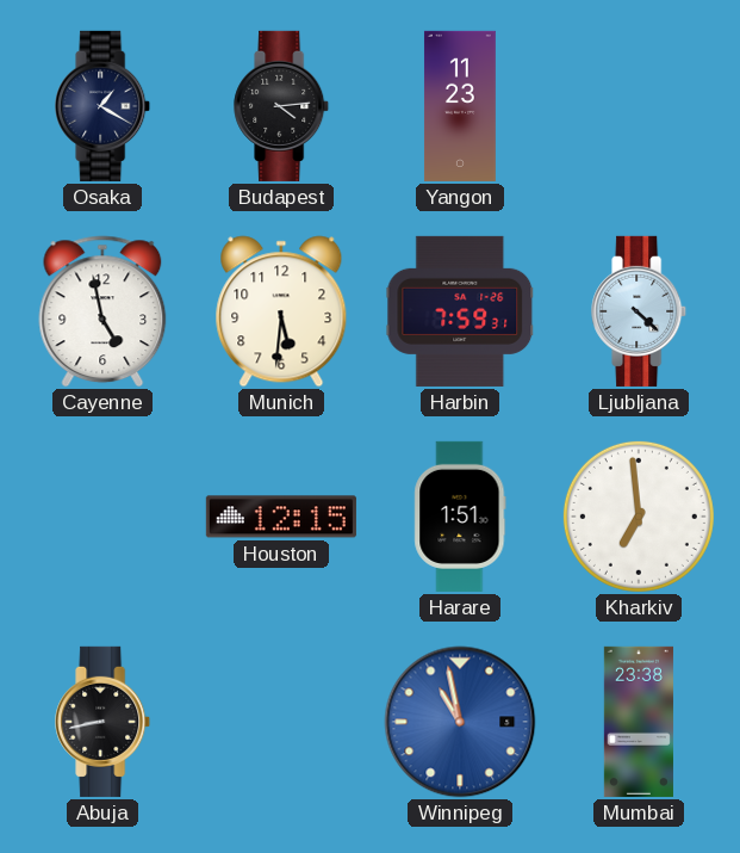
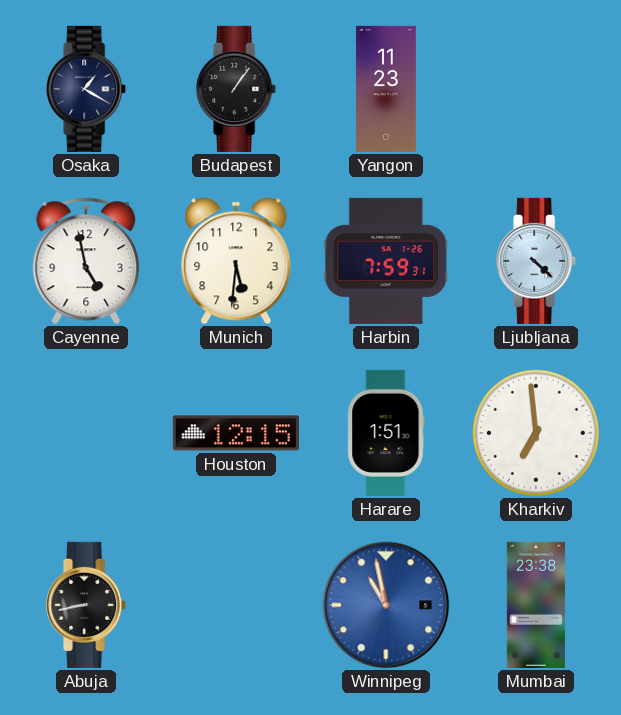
Budapest: 4:14 -> 1:06
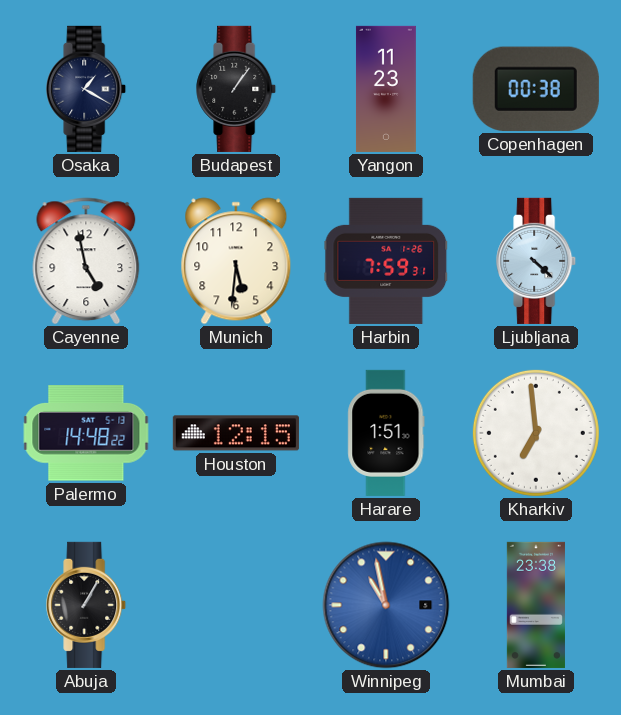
Copenhagen: none -> 00:38
Palermo: none -> 14:48
Abuja: 8:43 -> 1:05
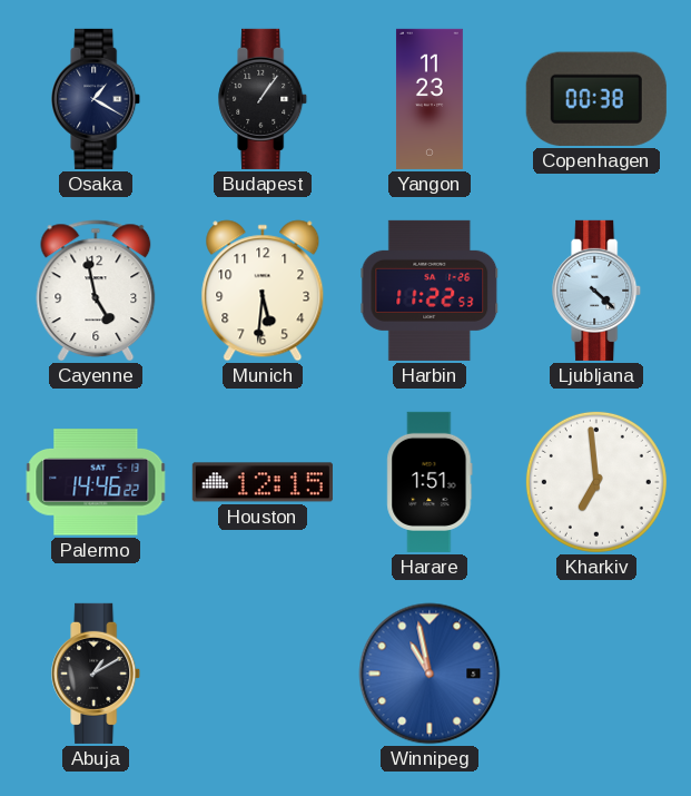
Harbin: 7:59 -> 11:22
Palermo: 14:48 -> 14:46
Abuja: 1:05 -> 1:10
Mumbai: 23:38 -> none
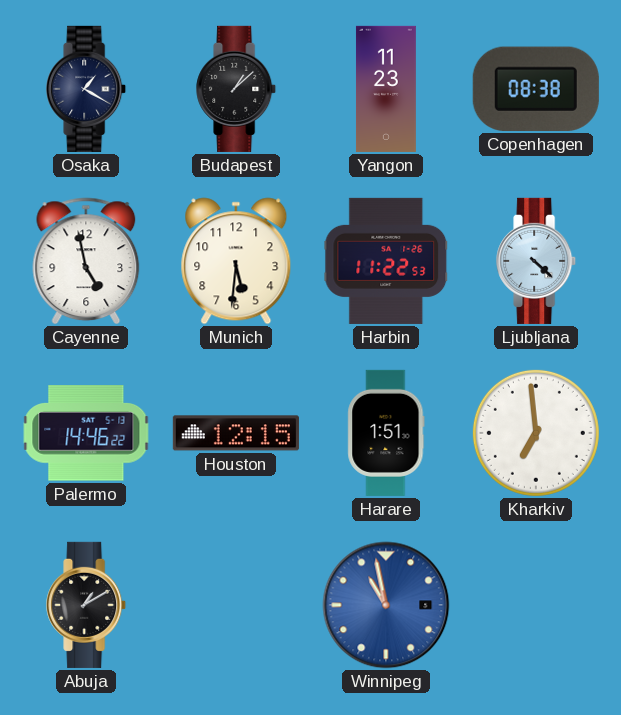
Budapest: 1:06 -> 1:08
Copenhagen: 00:38 -> 08:38
